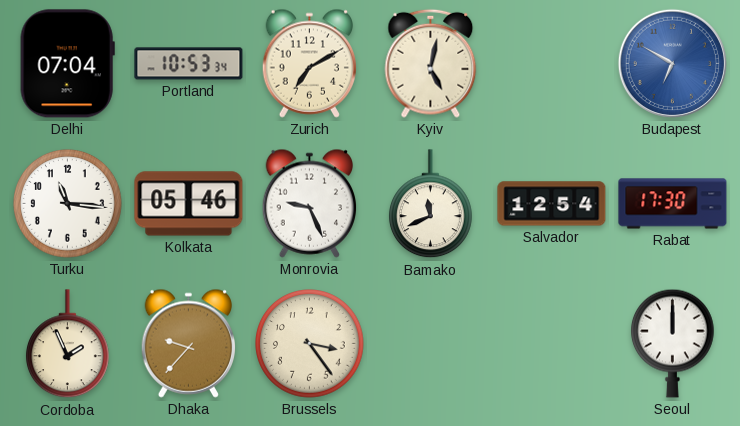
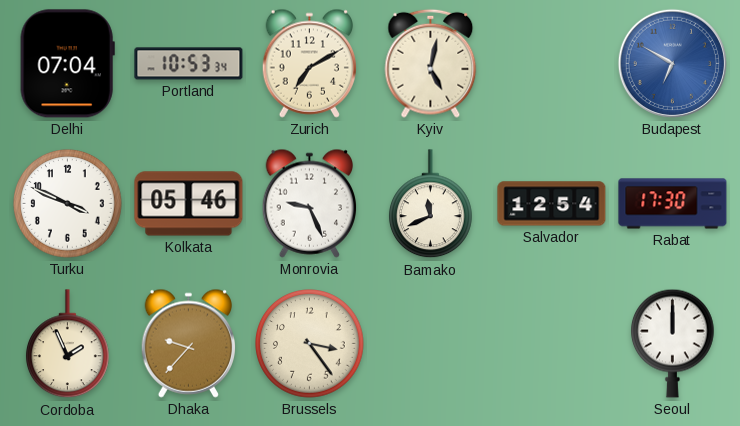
Turku: 11:16 -> 3:49
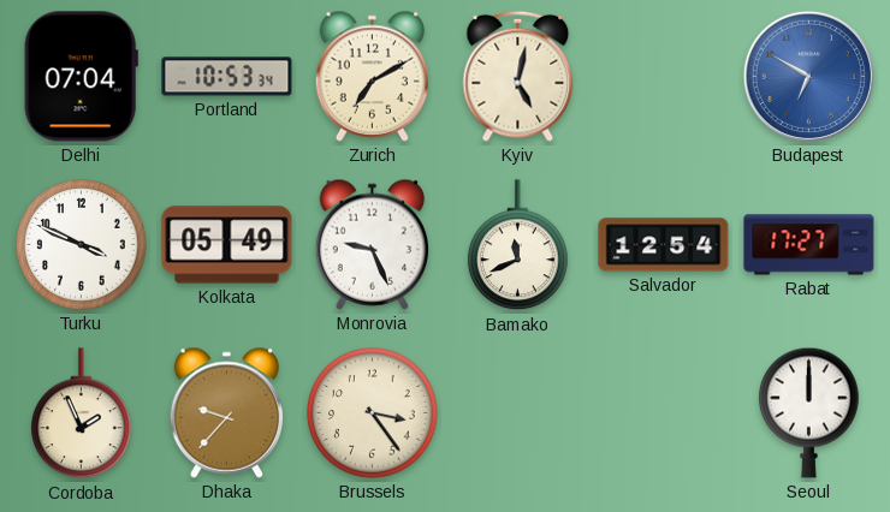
Kolkata: 05:46 -> 05:49
Rabat: 17:30 -> 17:27
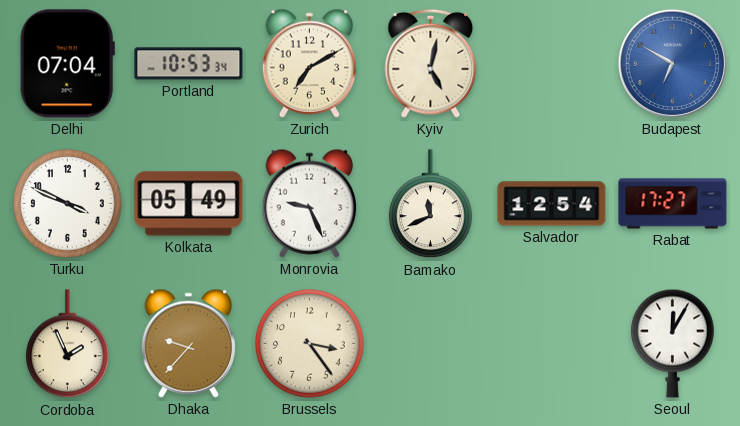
Seoul: 12:00 -> 12:05
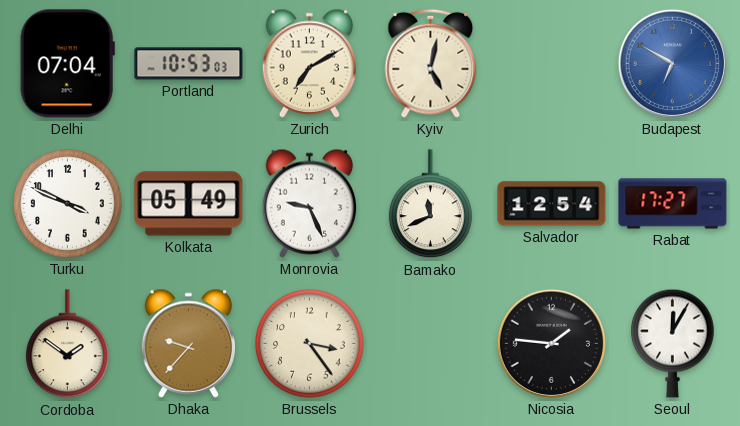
Portland: 10:53:34 -> 10:53:03
Cordoba: 1:56 -> 1:51
Nicosia: none -> 1:46
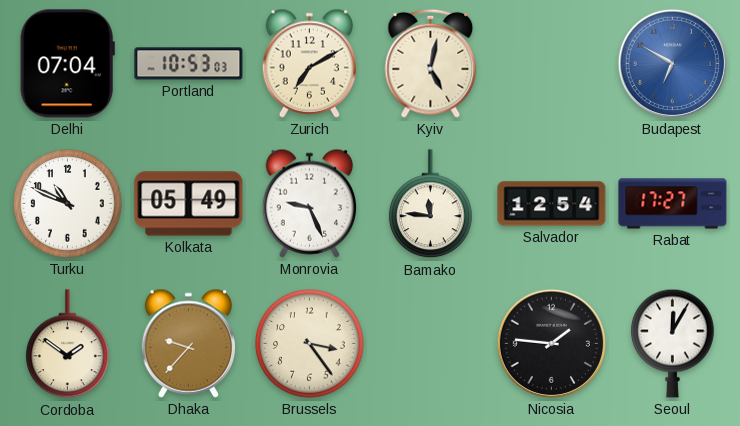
Turku: 3:49 -> 10:49
Bamako: 11:41 -> 11:46
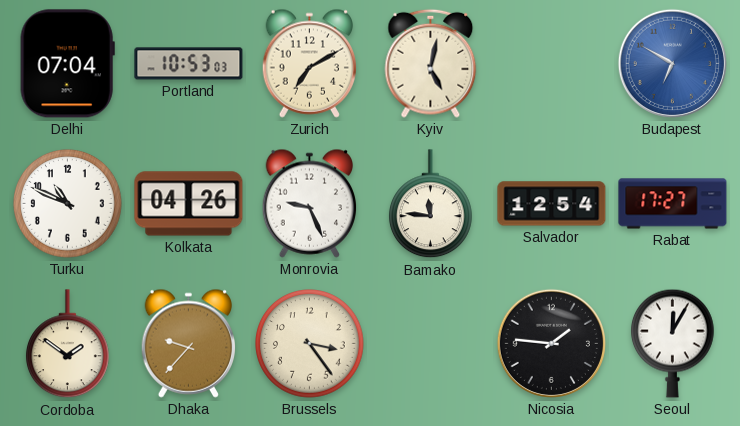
Kolkata: 05:49 -> 04:26
